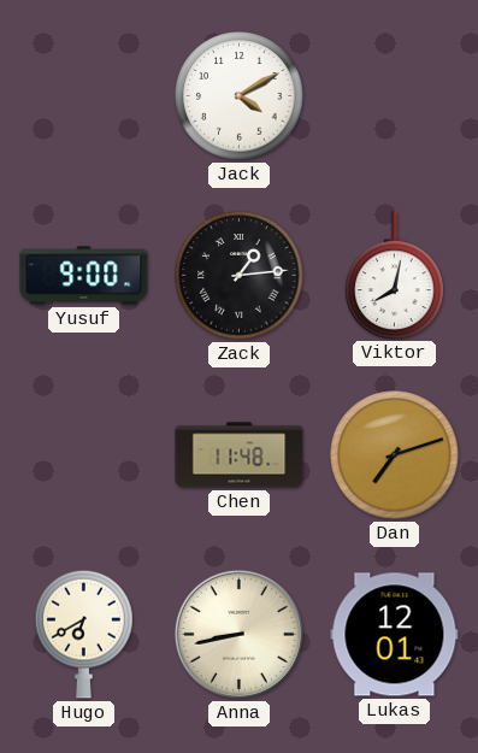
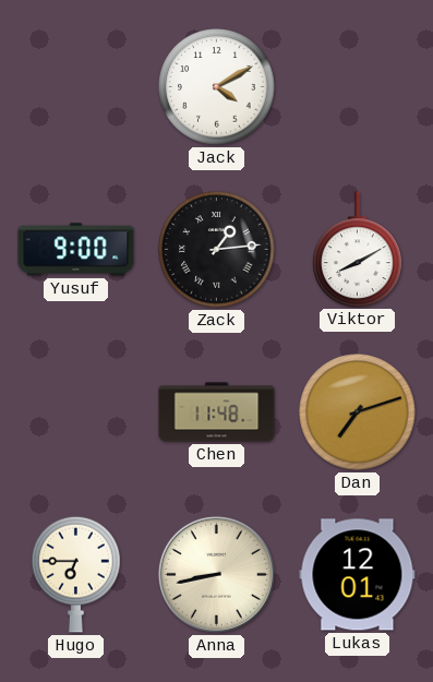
Viktor: 8:02 -> 8:10
Hugo: 6:40 -> 6:45
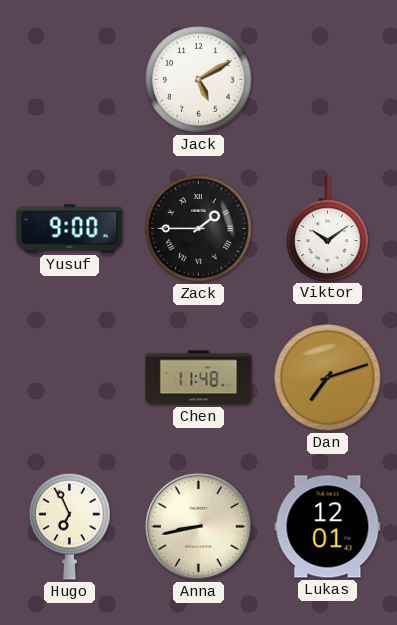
Jack: 4:10 -> 5:10
Zack: 1:14 -> 1:45
Viktor: 8:10 -> 10:09
Hugo: 6:45 -> 6:56
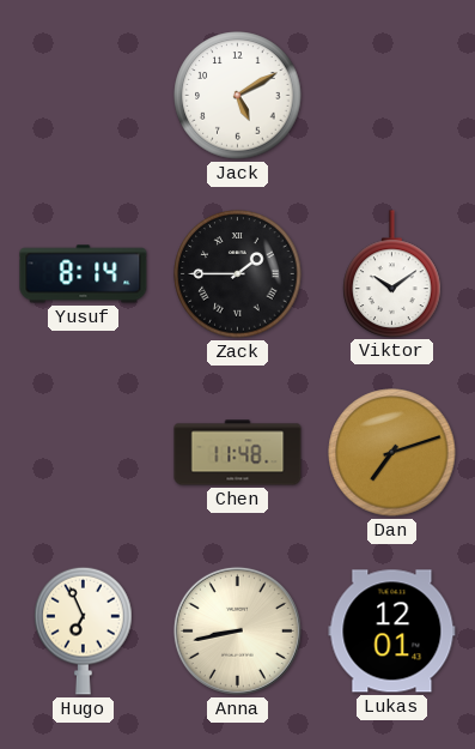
Yusuf: 9:00 -> 8:14
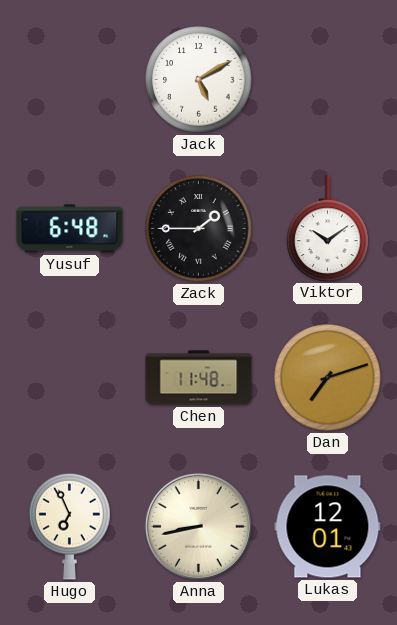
Yusuf: 8:14 -> 6:48
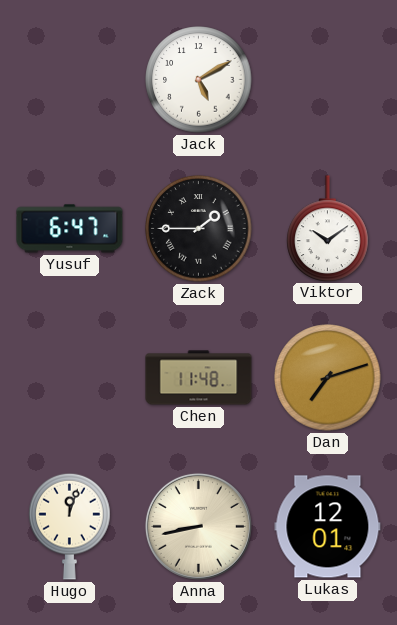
Yusuf: 6:48 -> 6:47
Hugo: 6:56 -> 12:03
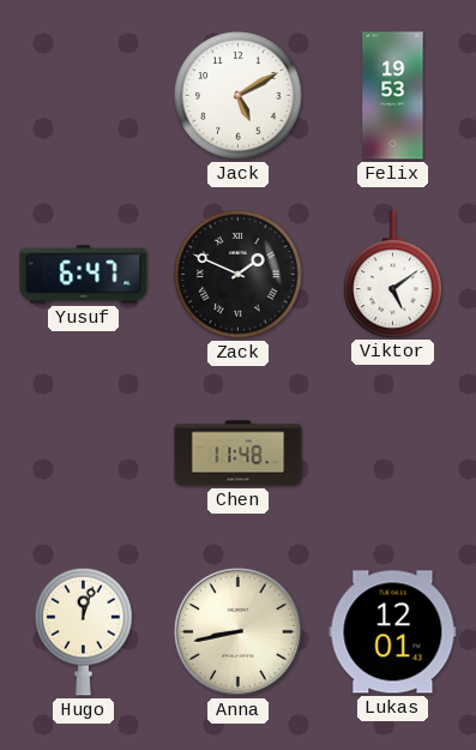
Felix: none -> 19:53
Zack: 1:45 -> 1:49
Viktor: 10:09 -> 5:09
Dan: 7:12 -> none
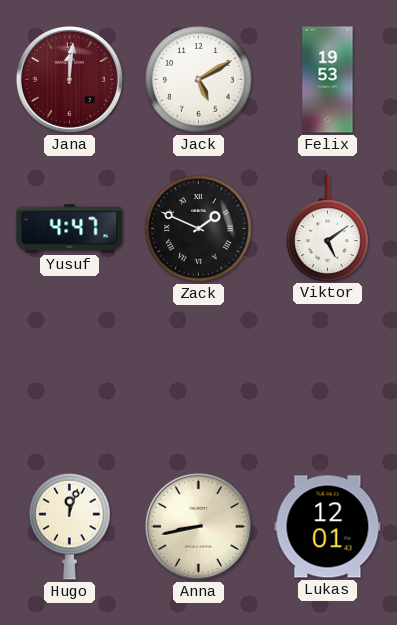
Jana: none -> 12:01
Yusuf: 6:47 -> 4:47
Chen: 11:48 -> none
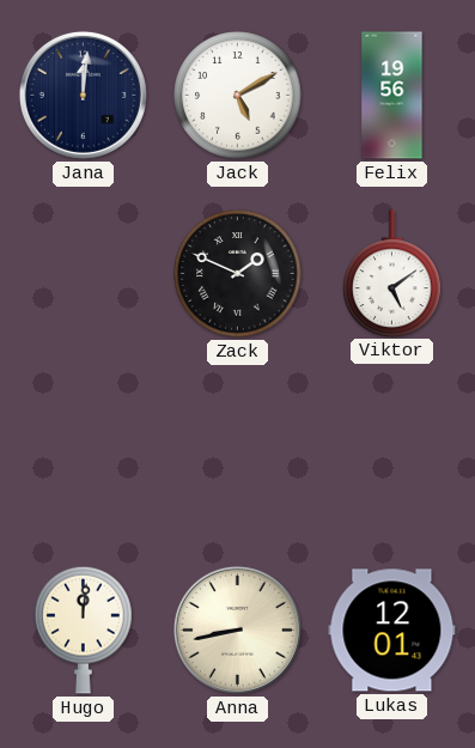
Jana dial: burgundy -> navy
Felix: 19:53 -> 19:56
Yusuf: 4:47 -> none
Hugo: 12:03 -> 12:01
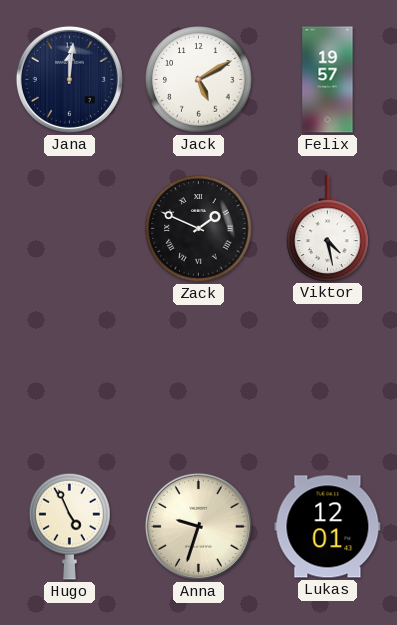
Felix: 19:56 -> 19:57
Viktor: 5:09 -> 4:28
Hugo: 12:01 -> 4:56
Anna: 8:43 -> 9:33
